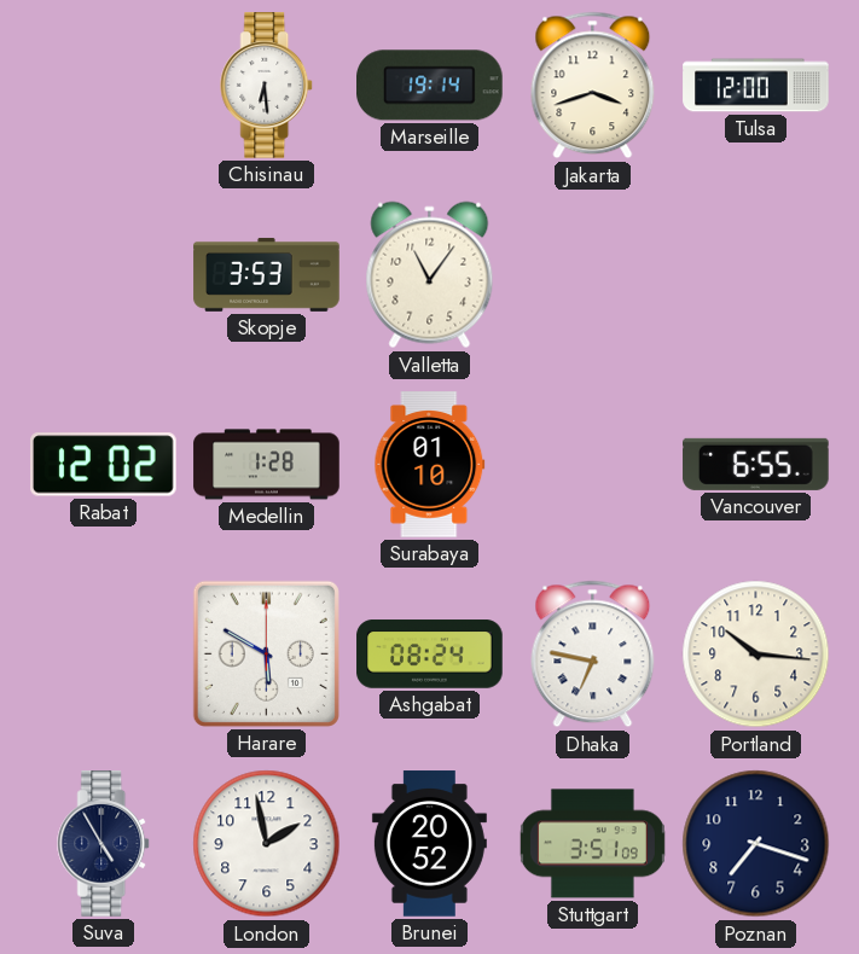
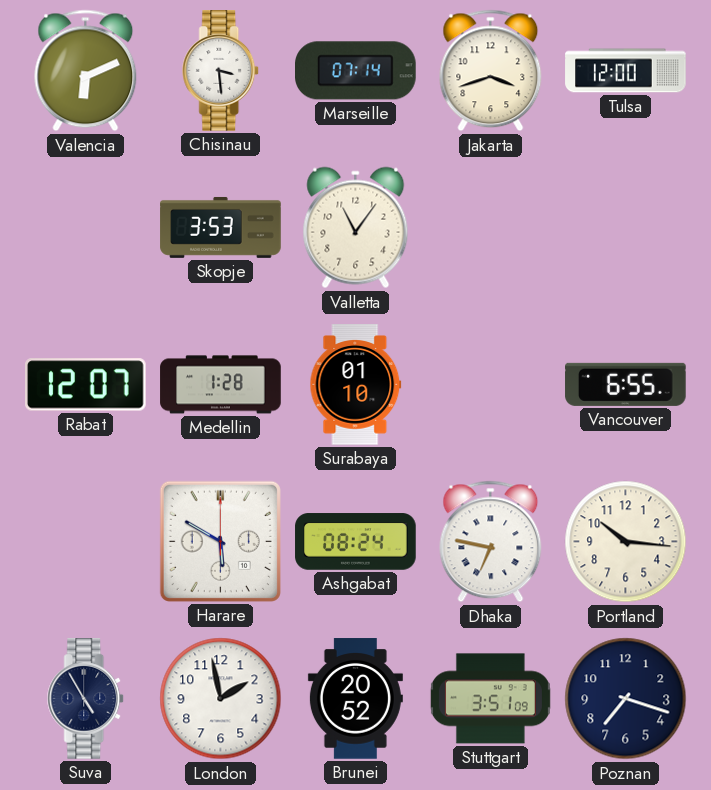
Valencia: none -> 6:11
Chisinau: 6:29 -> 3:29
Marseille: 19:14 -> 07:14
Rabat: 12:02 -> 12:07
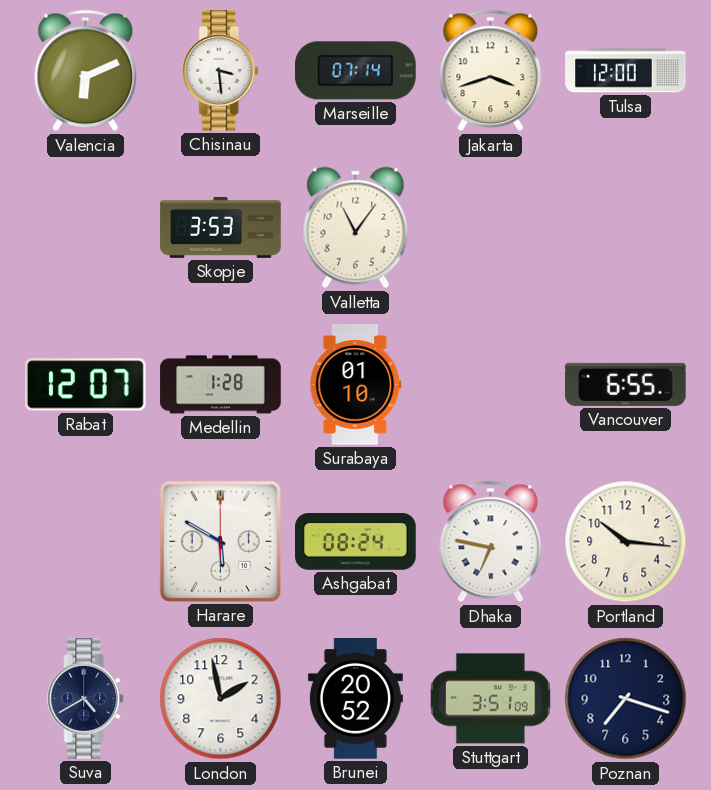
Suva: 4:55 -> 4:40
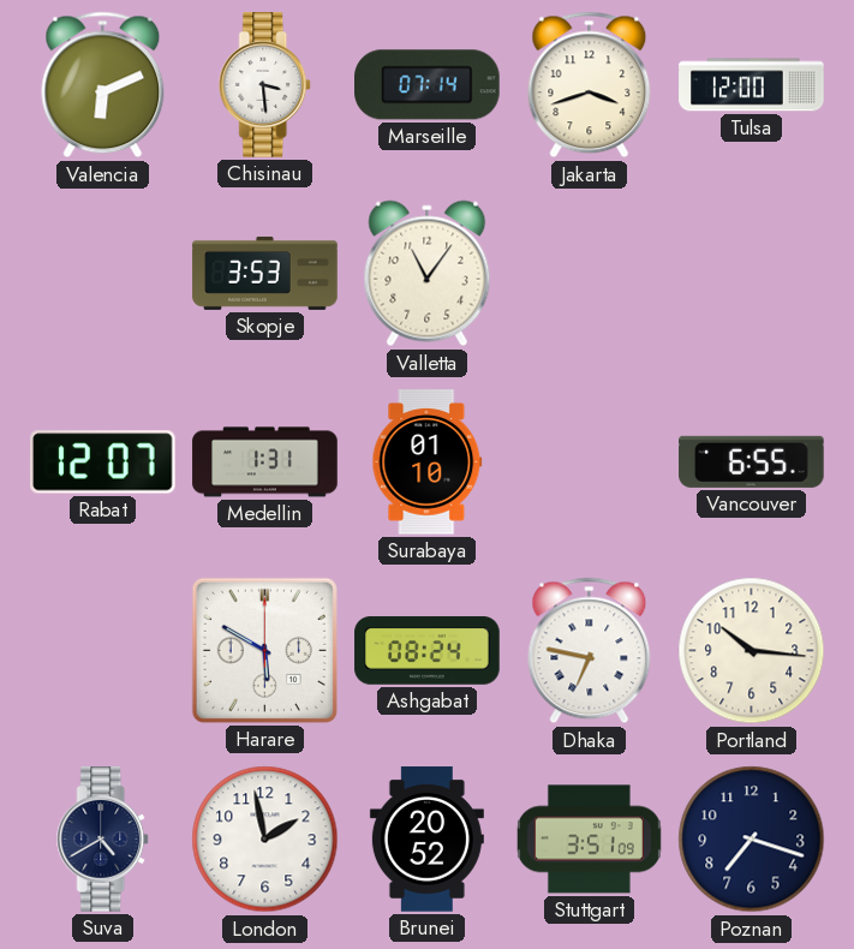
Medellin: 1:28 -> 1:31
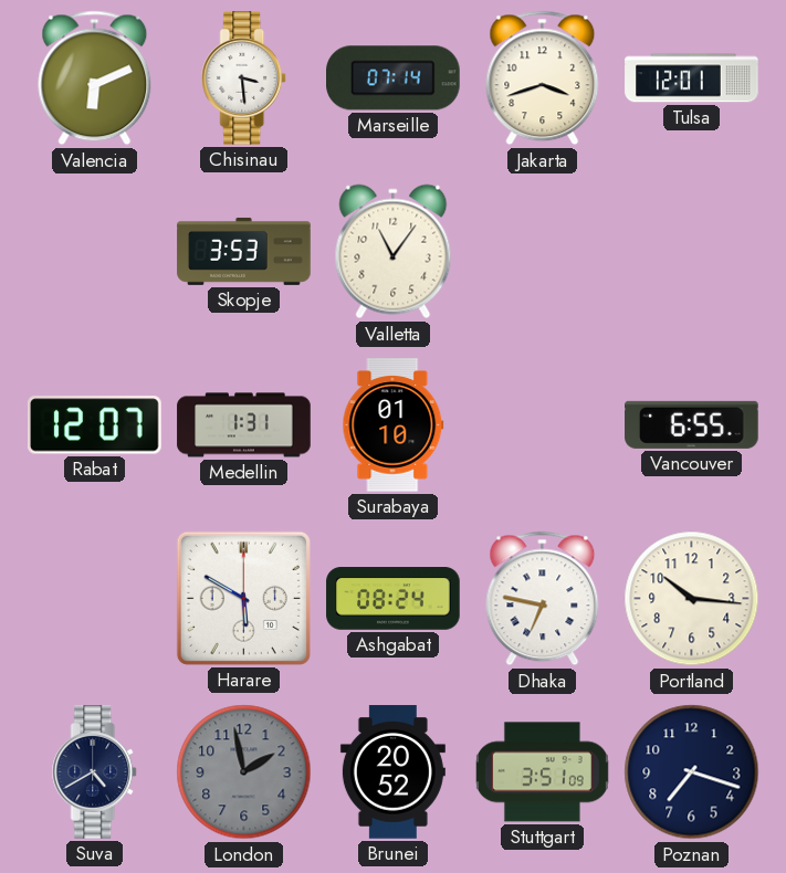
Tulsa: 12:00 -> 12:01
London dial: white -> grey
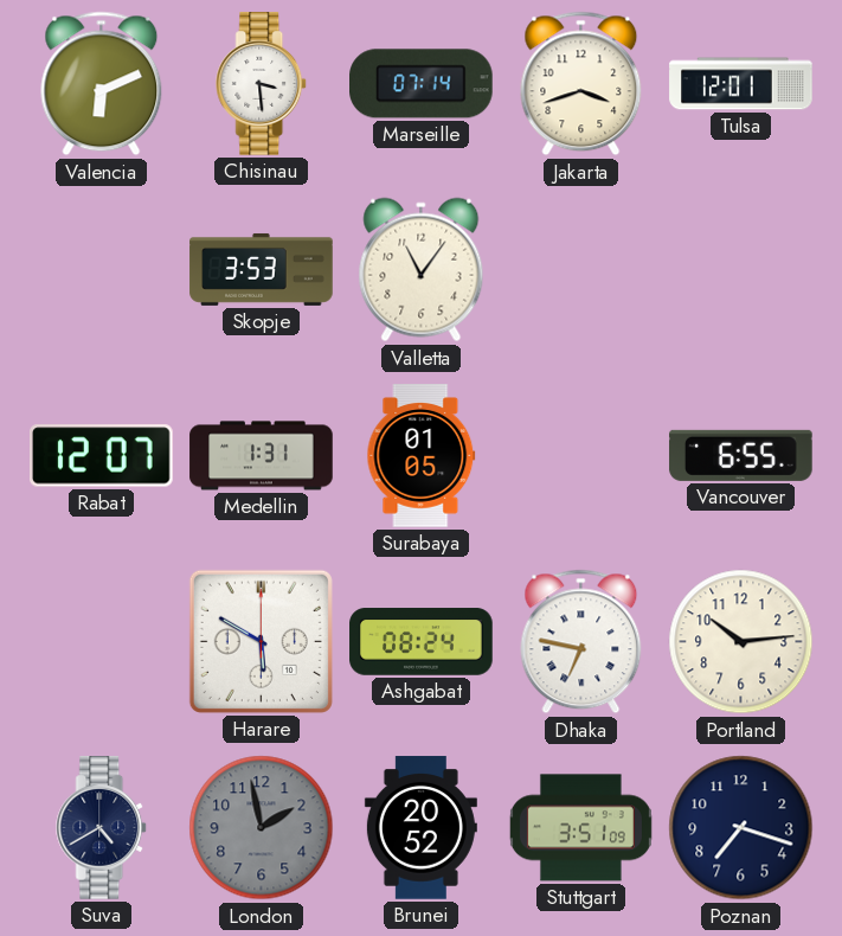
Surabaya: 01:10 -> 01:05
Portland: 10:16 -> 10:14
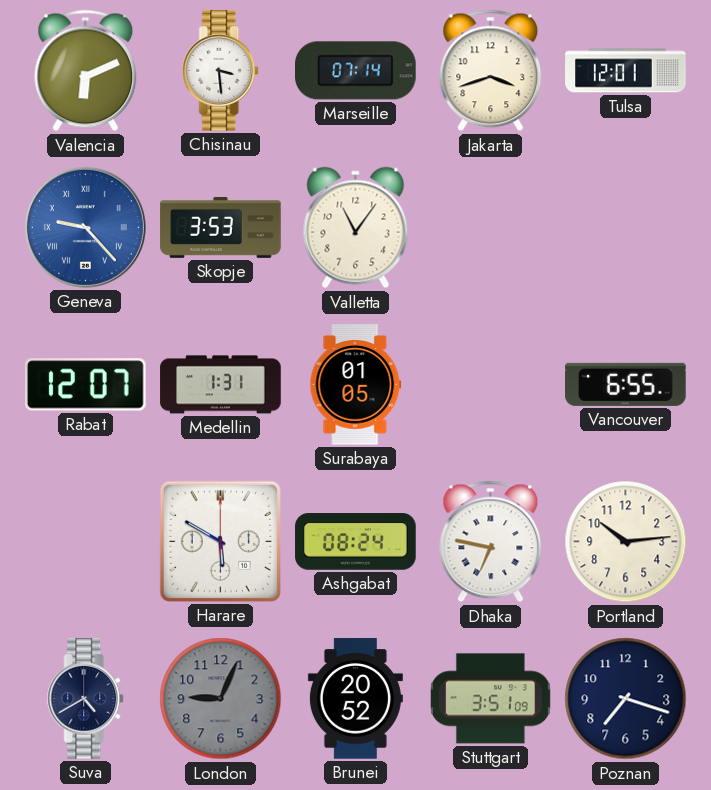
Geneva: none -> 9:23
London: 1:58 -> 9:04
